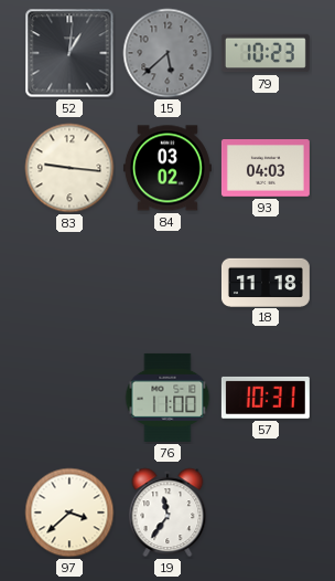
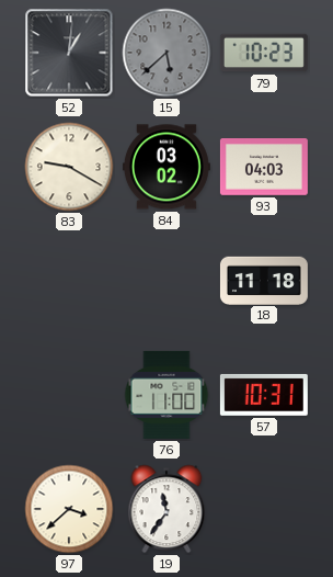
83: 9:16 -> 9:20
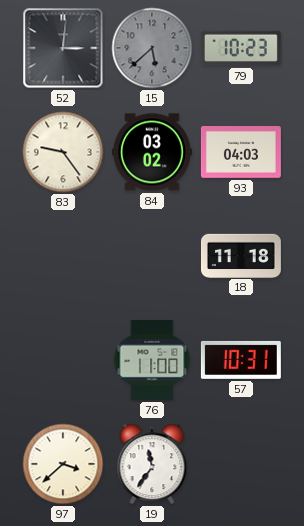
52: 1:01 -> 3:01
83: 9:20 -> 9:24
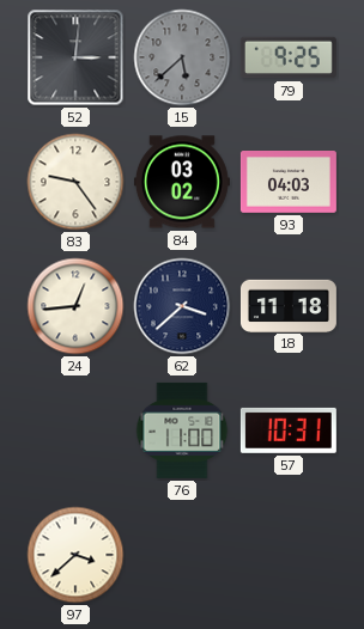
79: 10:23 -> 9:25
24: none -> 12:44
62: none -> 3:38
19: 11:36 -> none
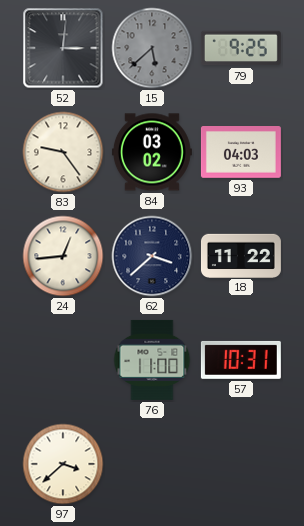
18: 11:18 -> 11:22
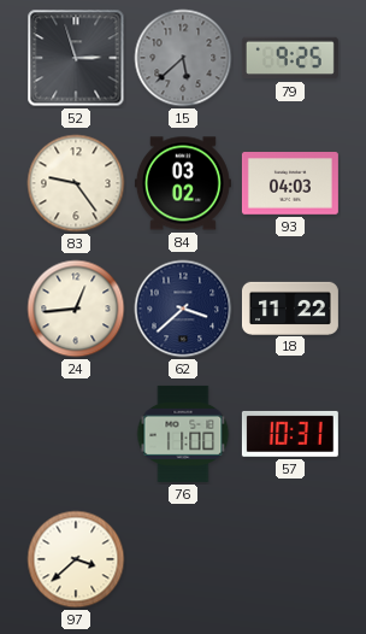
52: 3:01 -> 2:57
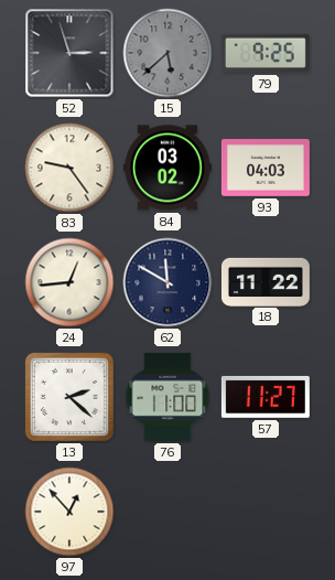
62: 3:38 -> 11:50
13: none -> 2:22
57: 10:31 -> 11:27
97: 3:38 -> 12:53
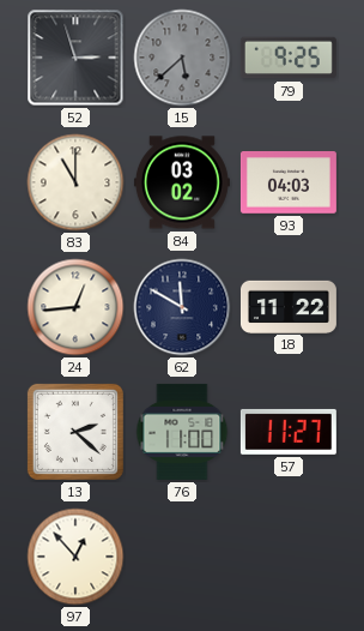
83: 9:24 -> 11:00
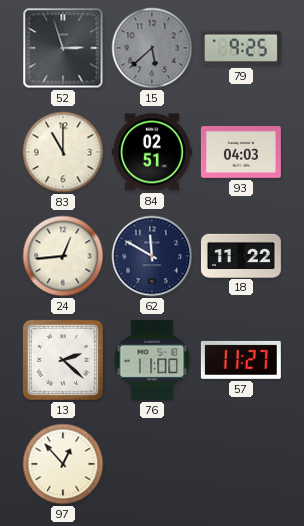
84: 03:02 -> 02:51
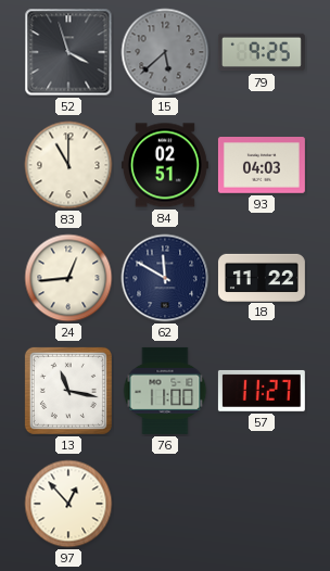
52: 2:57 -> 3:57
13: 2:22 -> 11:17
